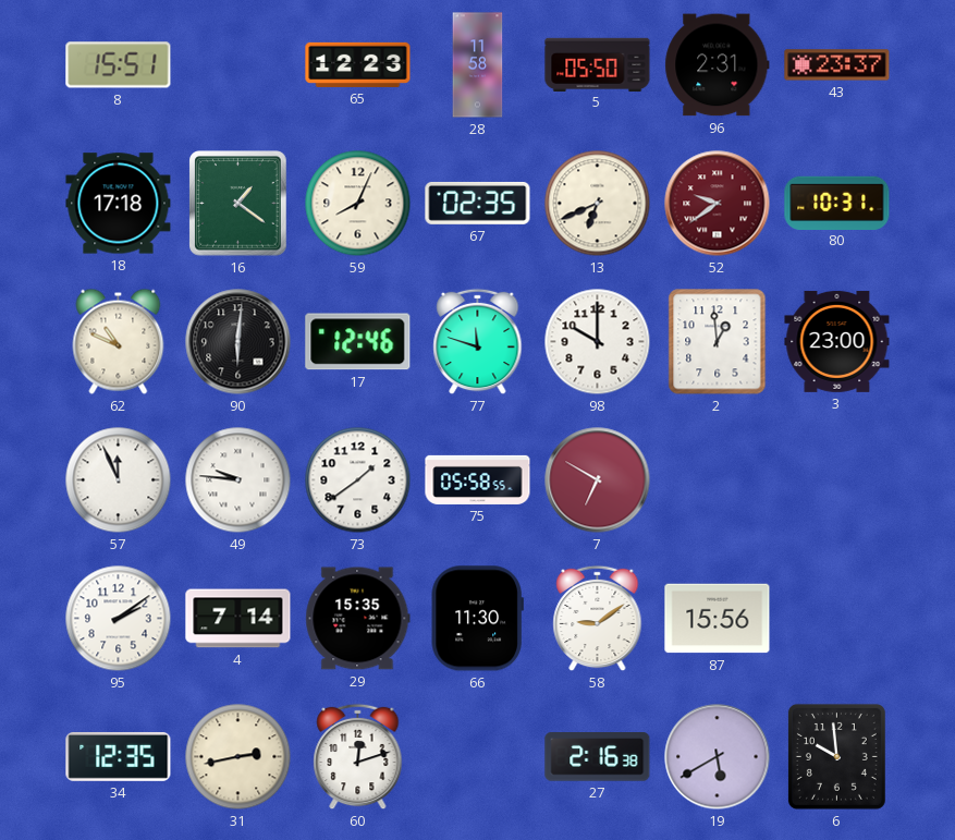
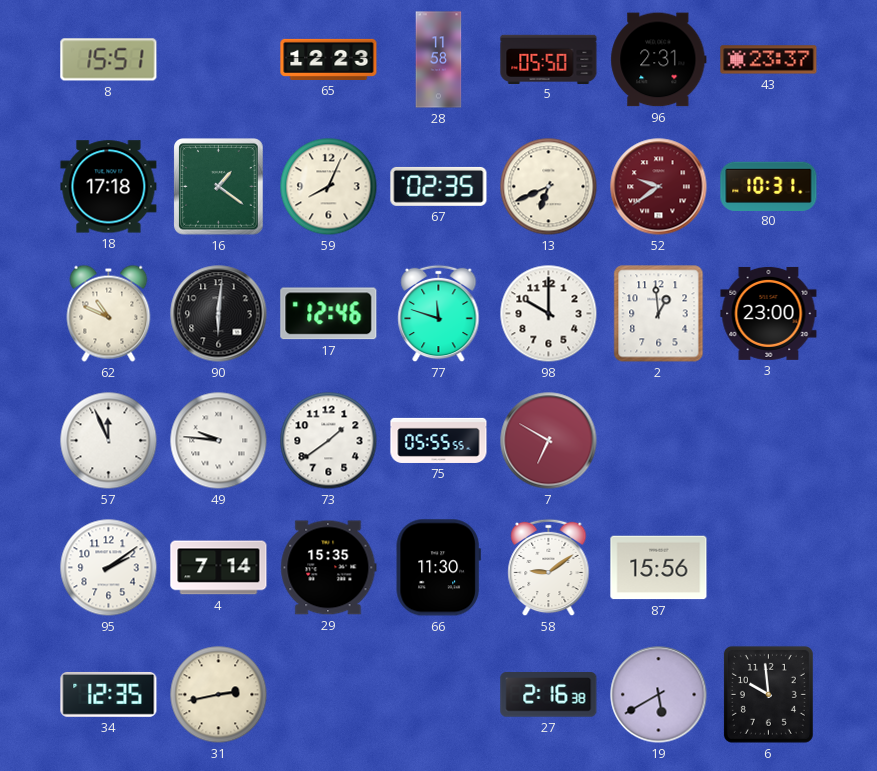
75: 05:58 -> 05:55
60: 12:12 -> none
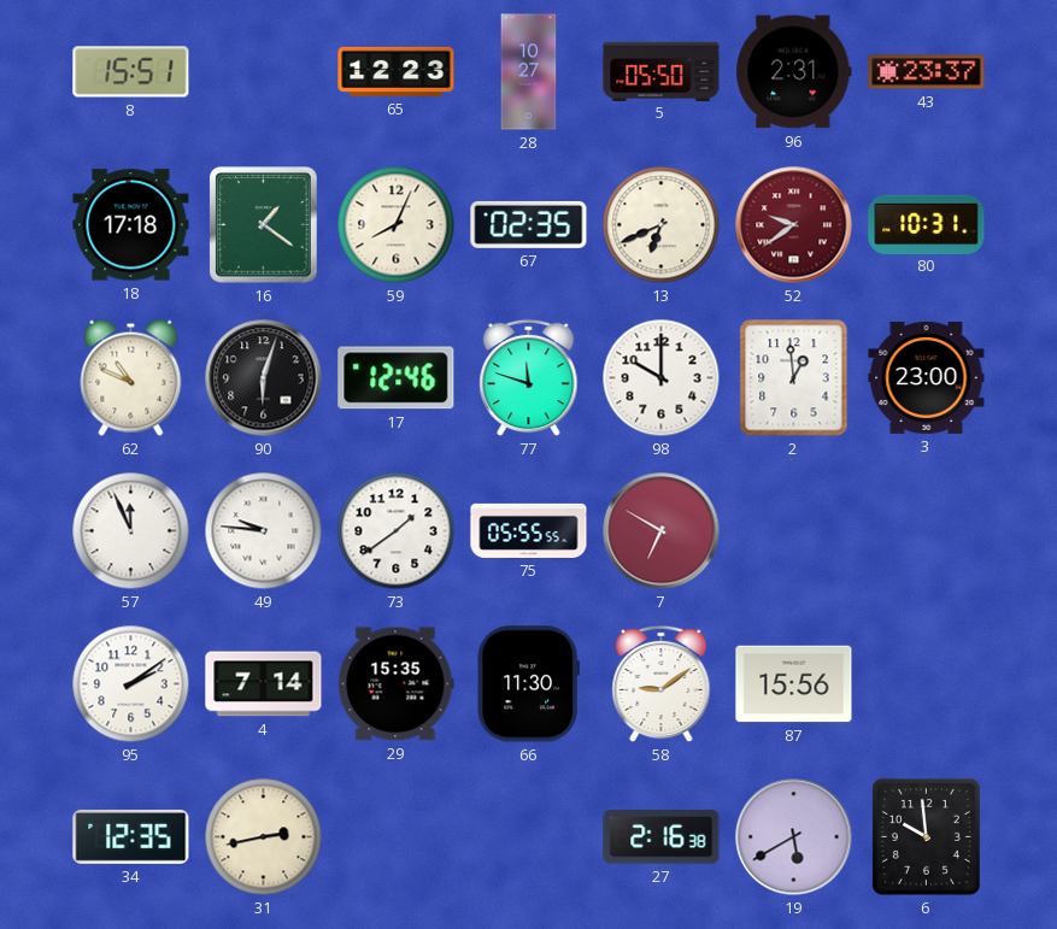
28: 11:58 -> 10:27
90: 6:01 -> 6:03
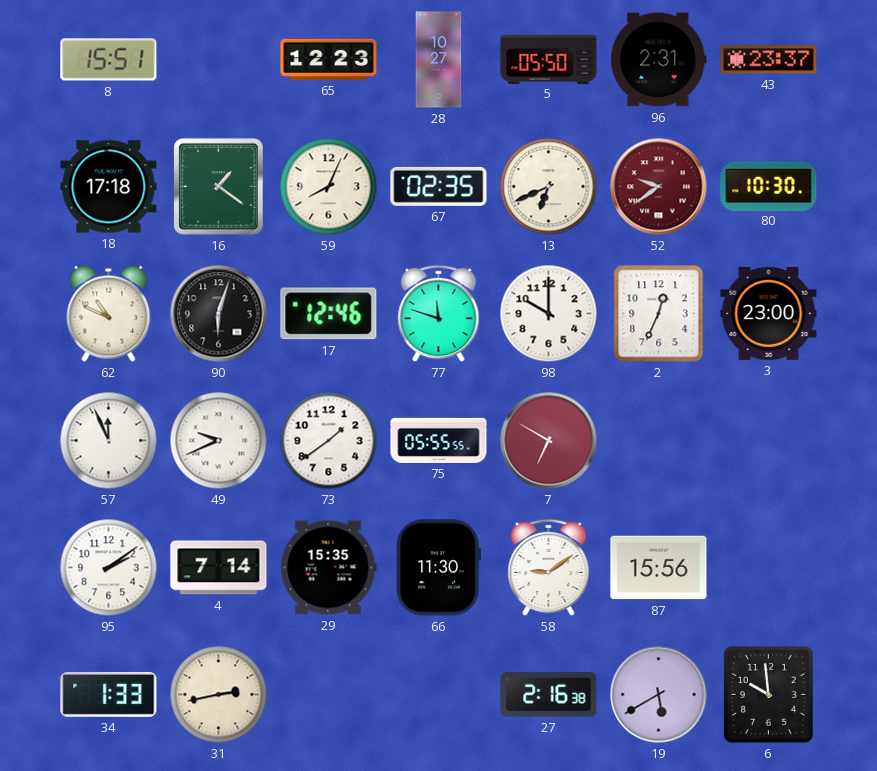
80: 10:31 -> 10:30
2: 12:59 -> 12:34
49: 9:46 -> 9:41
34: 12:35 -> 1:33
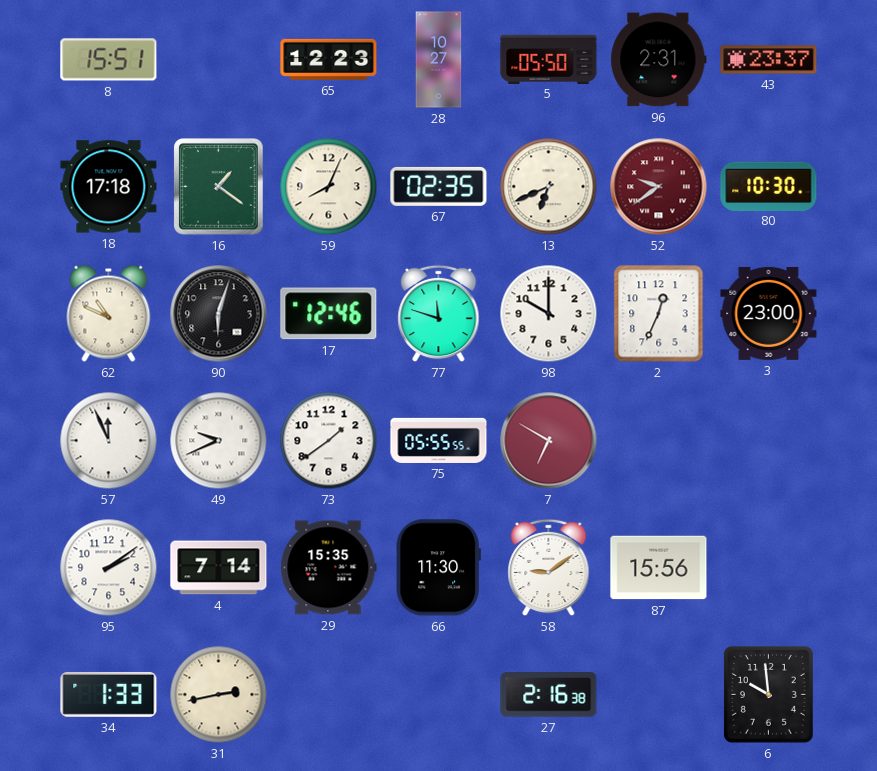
19: 5:40 -> none
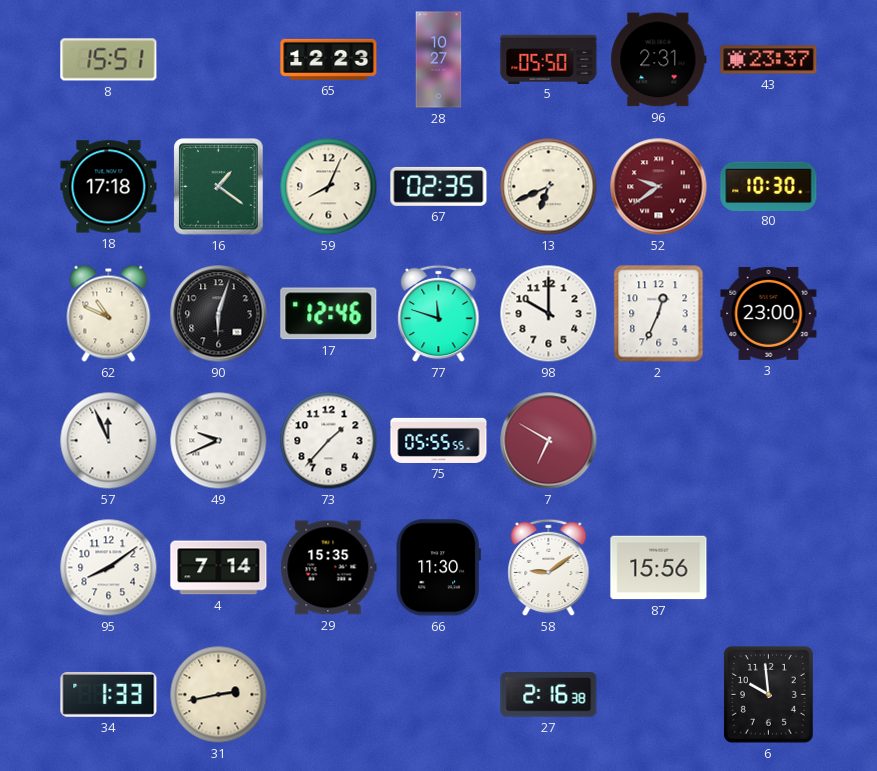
73: 1:39 -> 1:37
95: 2:09 -> 8:09
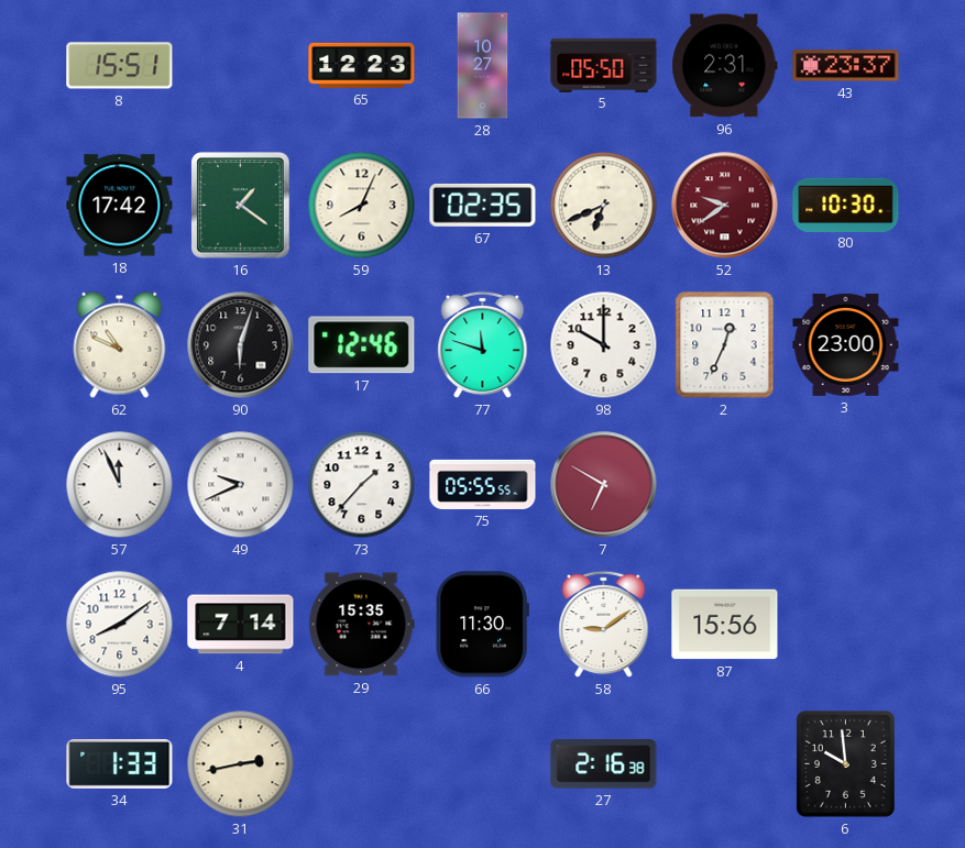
18: 17:18 -> 17:42
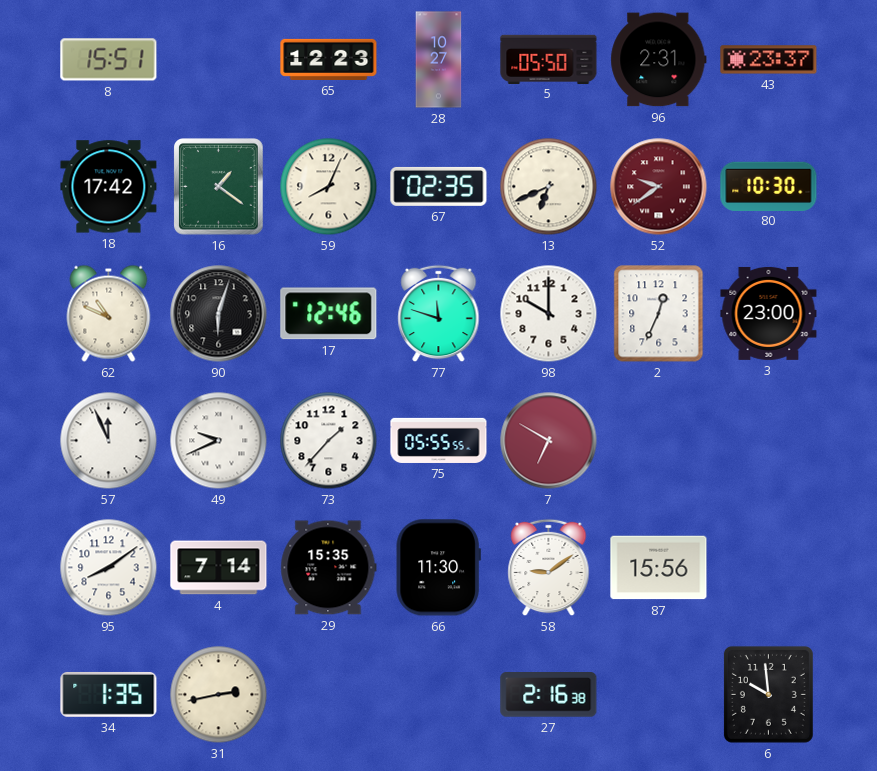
34: 1:33 -> 1:35
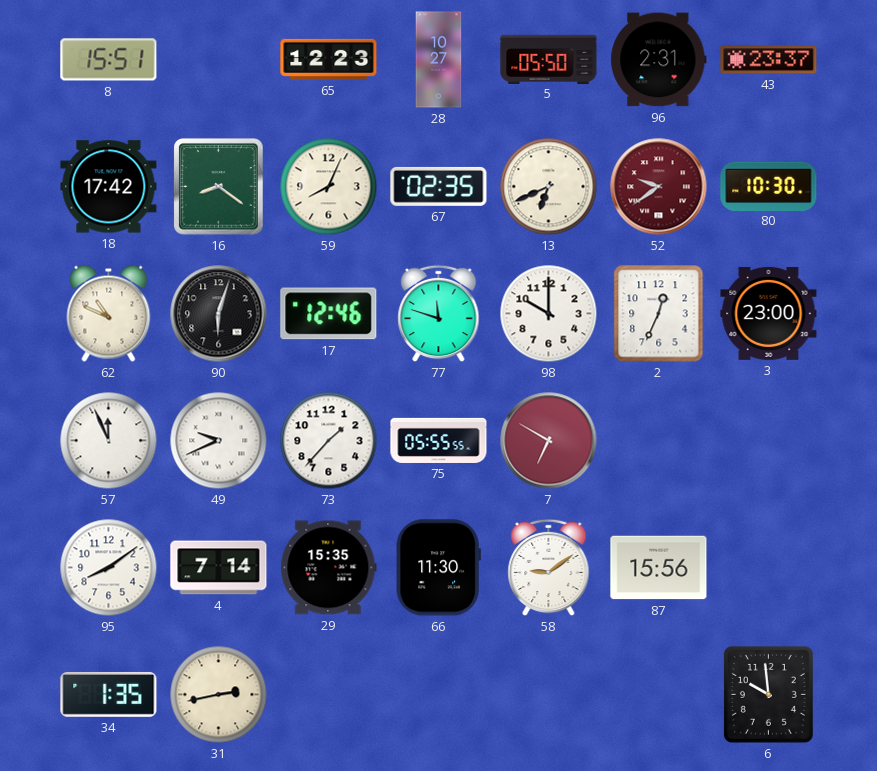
16: 1:21 -> 8:21
27: 2:16 -> none
